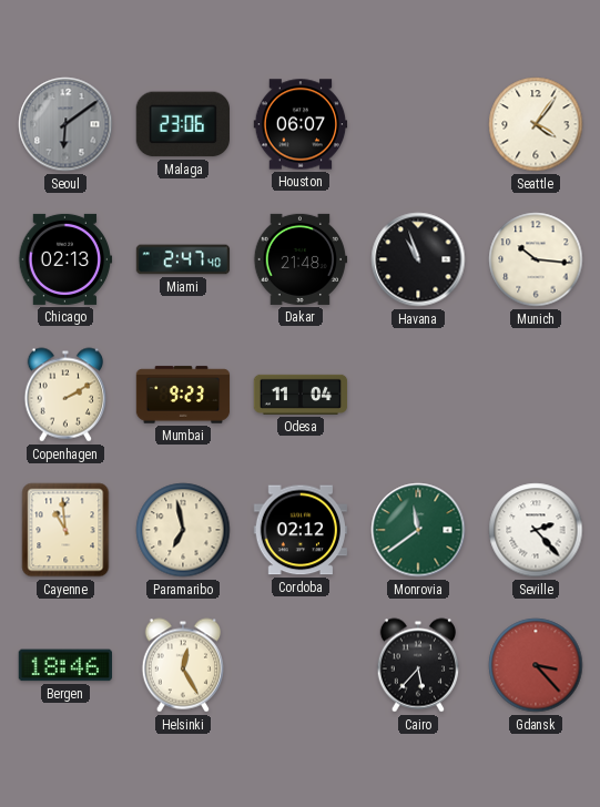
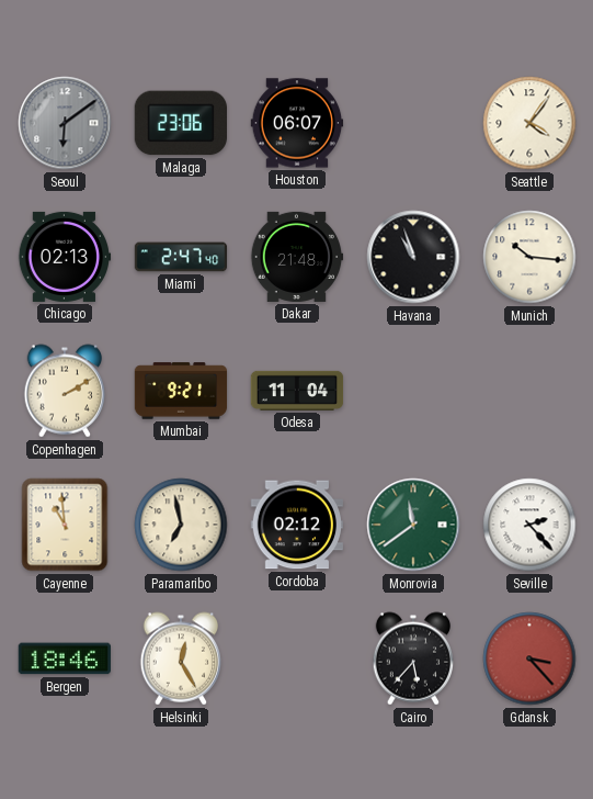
Mumbai: 9:23 -> 9:21
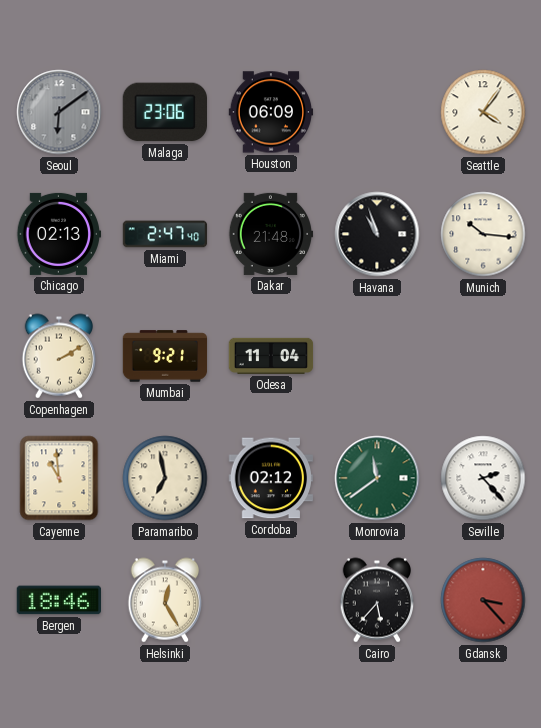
Houston: 06:07 -> 06:09
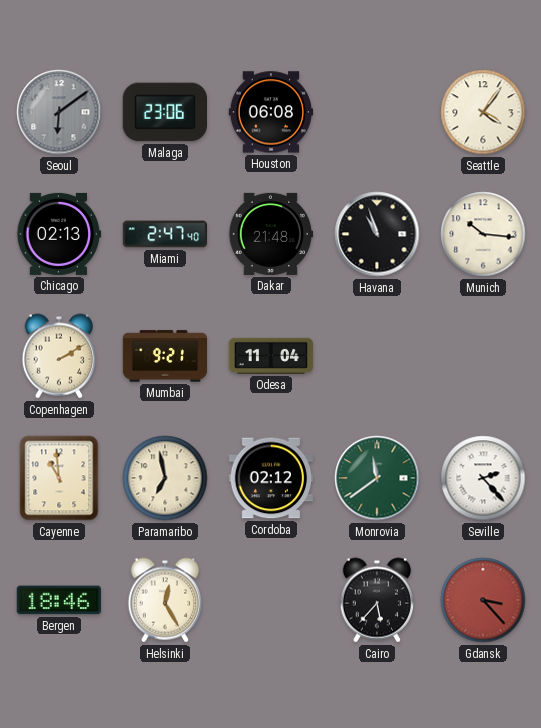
Houston: 06:09 -> 06:08
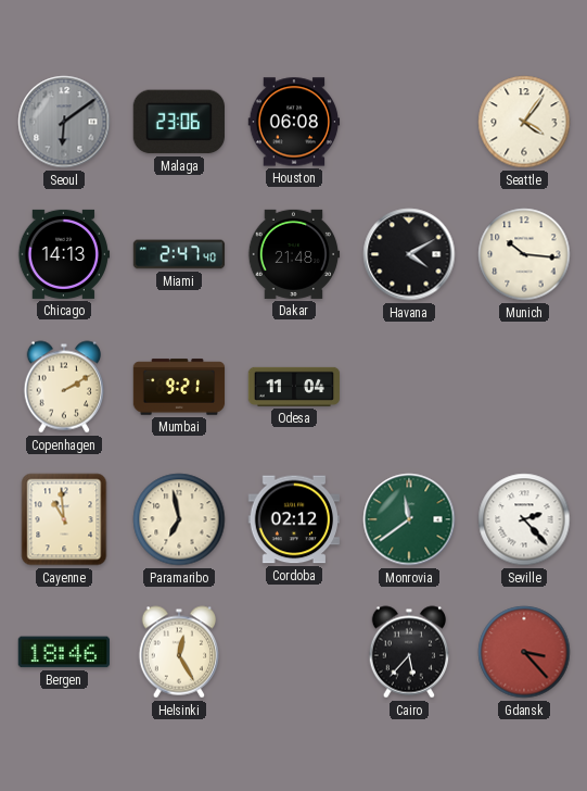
Chicago: 02:13 -> 14:13
Havana: 10:57 -> 4:10
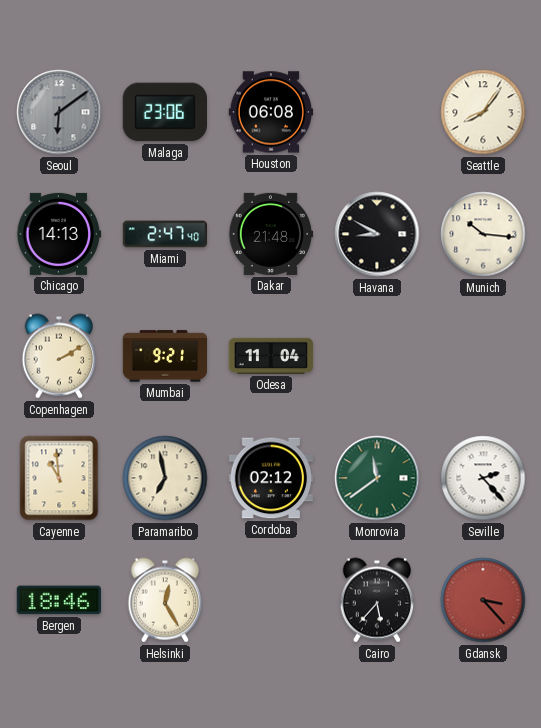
Seattle: 4:06 -> 8:06
Havana: 4:10 -> 8:50
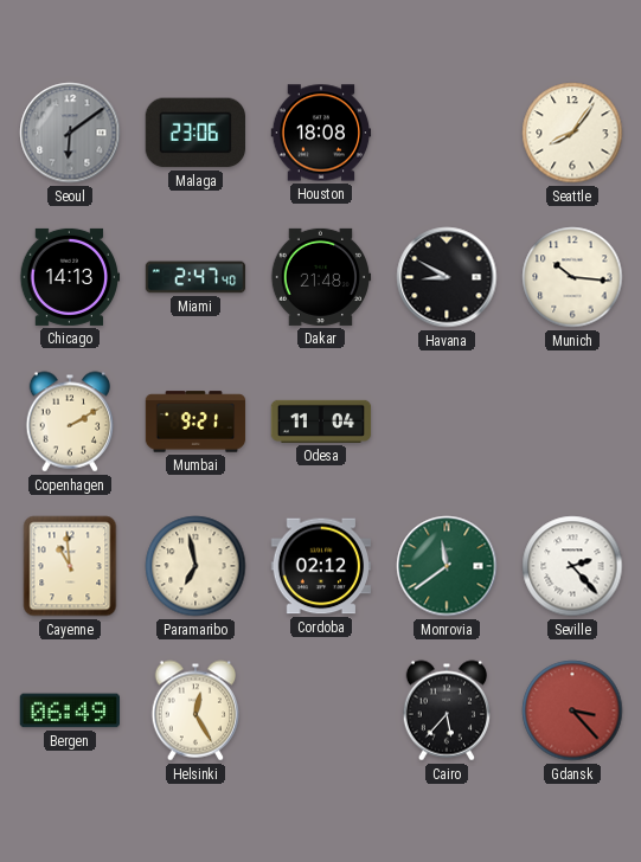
Houston: 06:08 -> 18:08
Bergen: 18:46 -> 06:49
